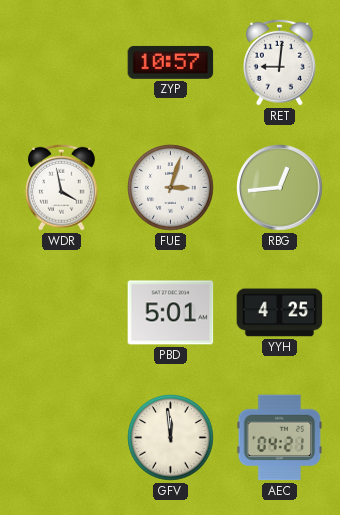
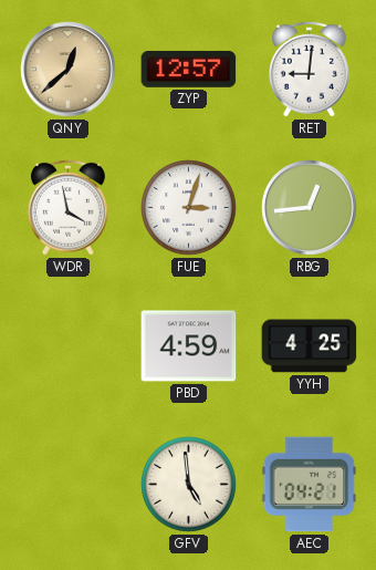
QNY: none -> 12:38
ZYP: 10:57 -> 12:57
PBD: 5:01 -> 4:59
GFV: 11:59 -> 4:59
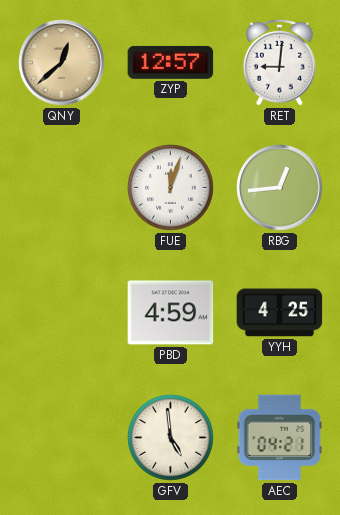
WDR: 3:58 -> none
FUE: 3:03 -> 12:03
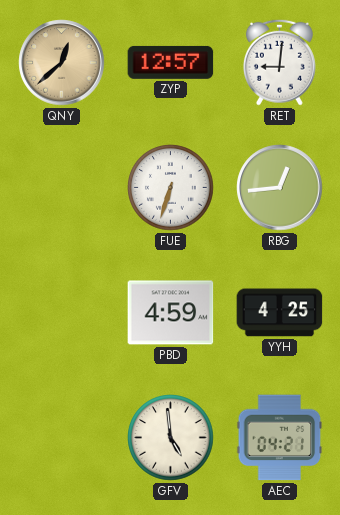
FUE: 12:03 -> 6:33
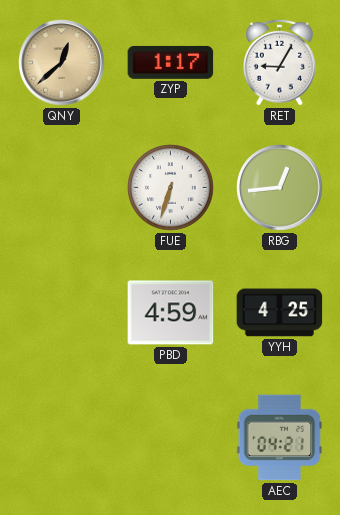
ZYP: 12:57 -> 1:17
RET: 9:01 -> 9:05
GFV: 4:59 -> none
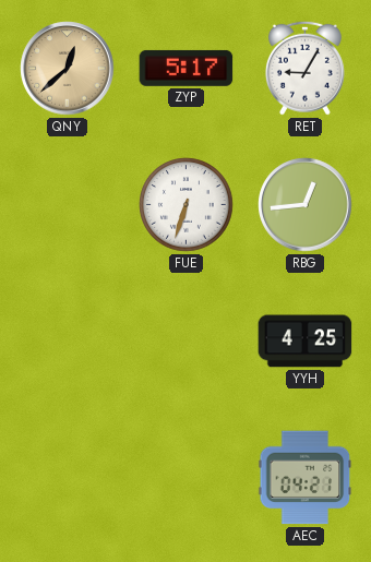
ZYP: 1:17 -> 5:17
PBD: 4:59 -> none
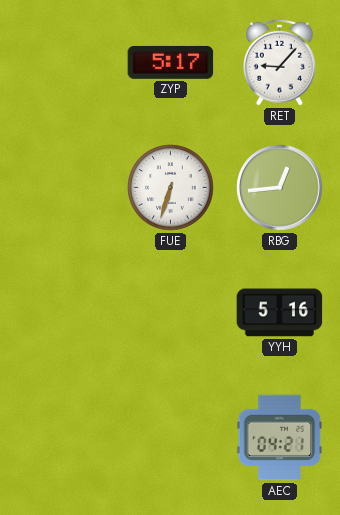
QNY: 12:38 -> none
RET: 9:05 -> 9:07
YYH: 4:25 -> 5:16
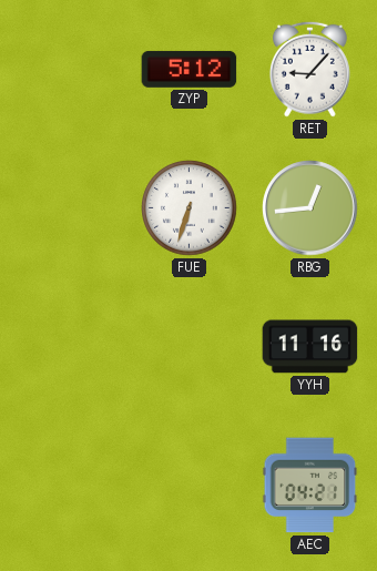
ZYP: 5:17 -> 5:12
YYH: 5:16 -> 11:16
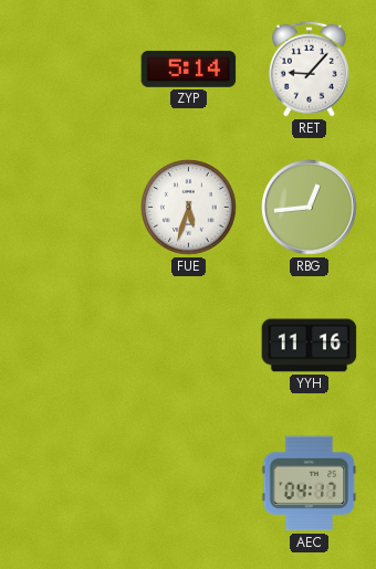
ZYP: 5:12 -> 5:14
FUE: 6:33 -> 5:33
AEC: 04:21 -> 04:17
